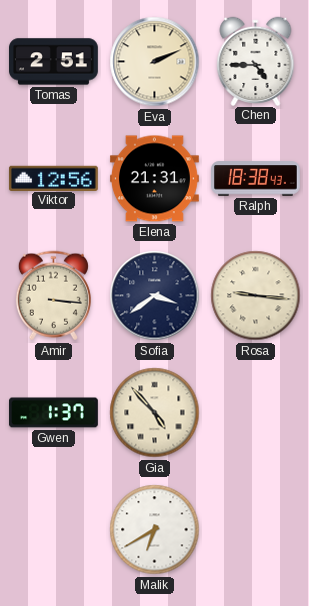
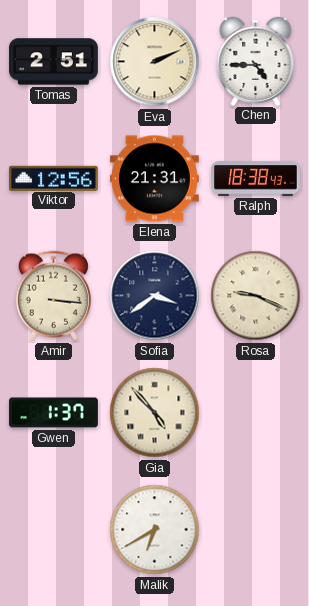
Rosa: 9:16 -> 9:19
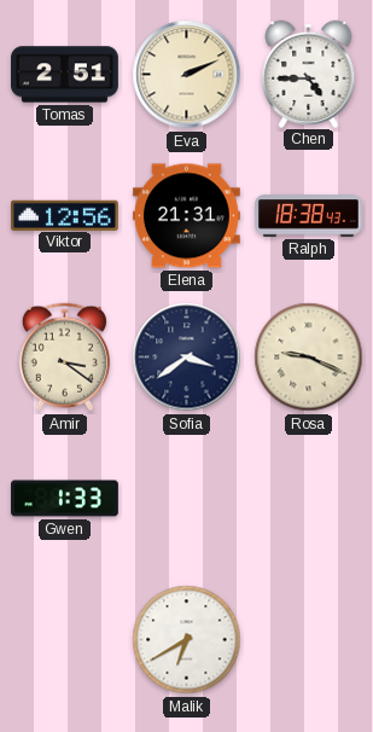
Amir: 3:16 -> 3:21
Gwen: 1:37 -> 1:33
Gia: 4:53 -> none
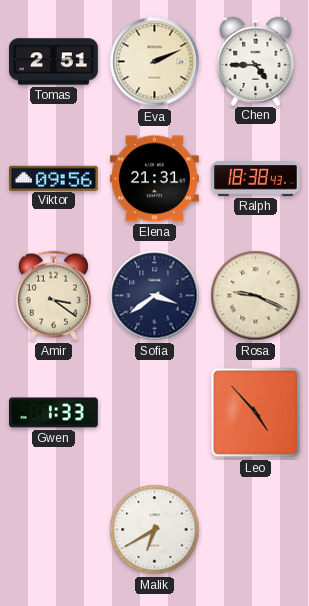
Viktor: 12:56 -> 09:56
Leo: none -> 4:53
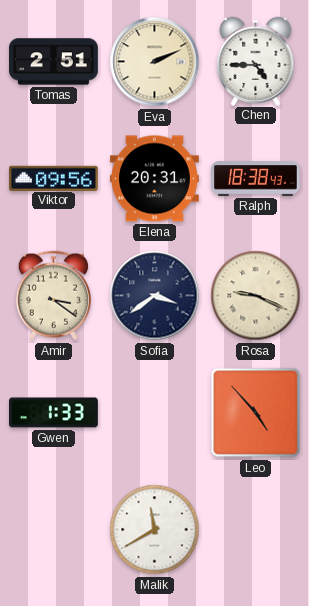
Elena: 21:31 -> 20:31
Malik: 6:40 -> 11:40
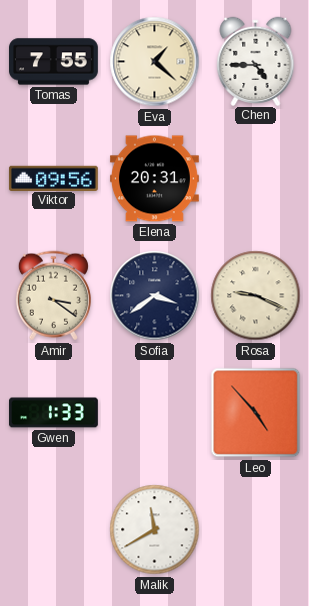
Tomas: 2:51 -> 7:55
Eva: 2:11 -> 1:22
Ralph: 18:38 -> none
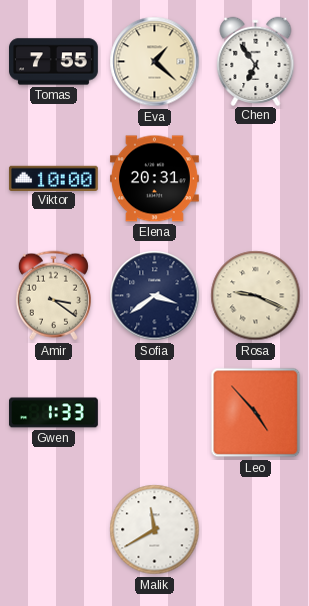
Chen: 4:45 -> 6:54
Viktor: 09:56 -> 10:00
